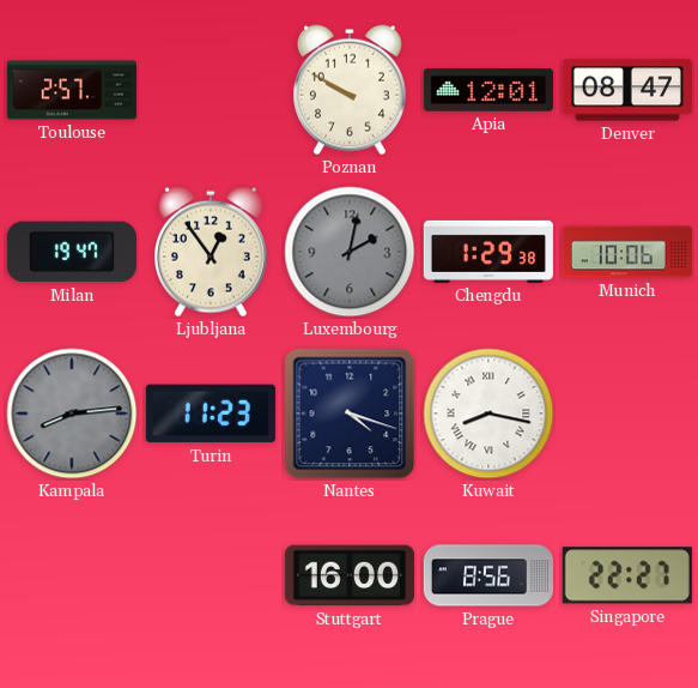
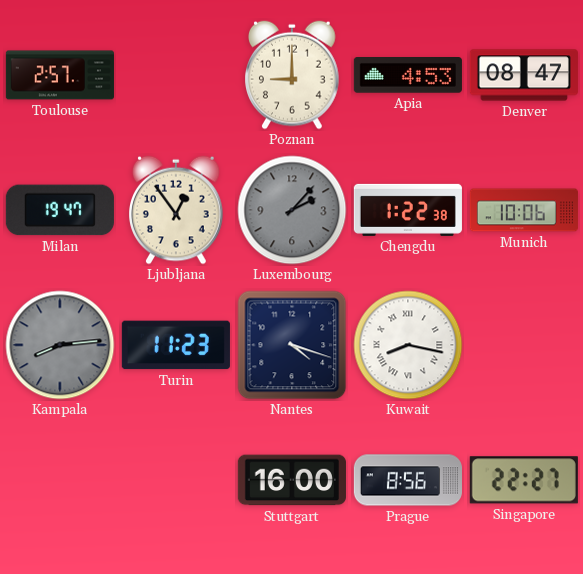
Poznan: 9:50 -> 9:00
Apia: 12:01 -> 4:53
Luxembourg: 2:02 -> 2:07
Chengdu: 1:29 -> 1:22
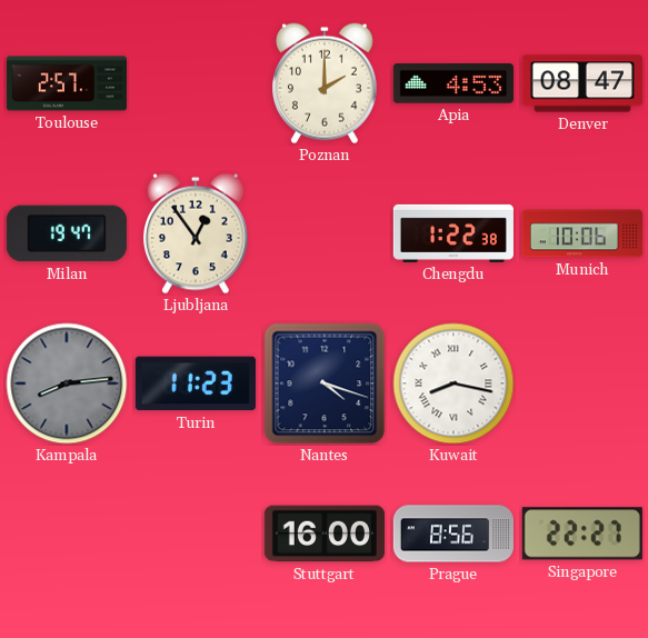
Poznan: 9:00 -> 2:00
Luxembourg: 2:07 -> none
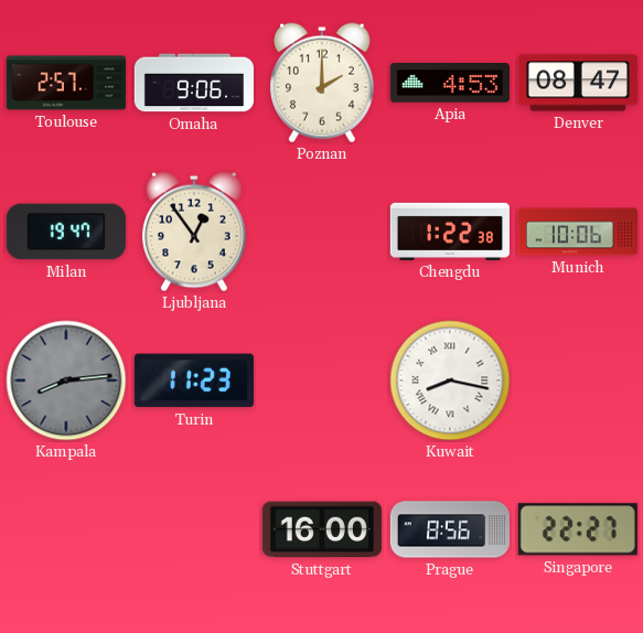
Omaha: none -> 9:06
Nantes: 4:18 -> none
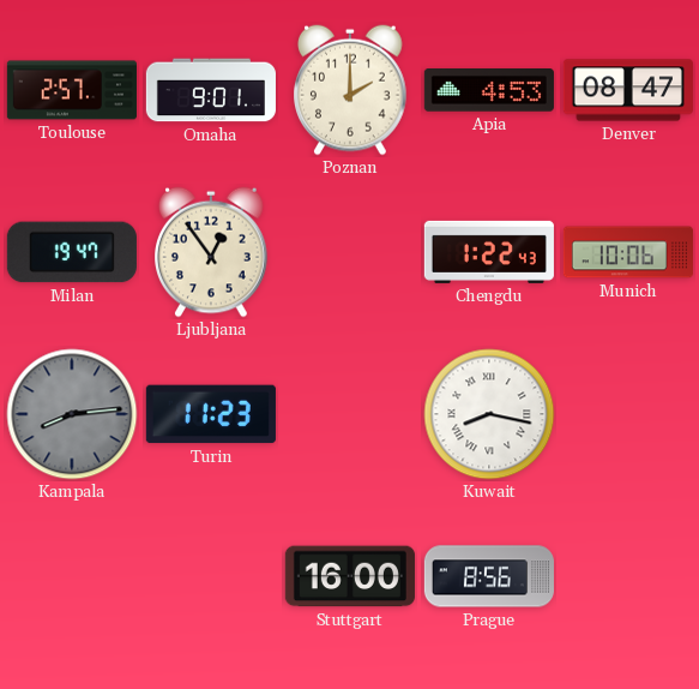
Omaha: 9:06 -> 9:01
Chengdu: 1:22:38 -> 1:22:43
Singapore: 22:27 -> none
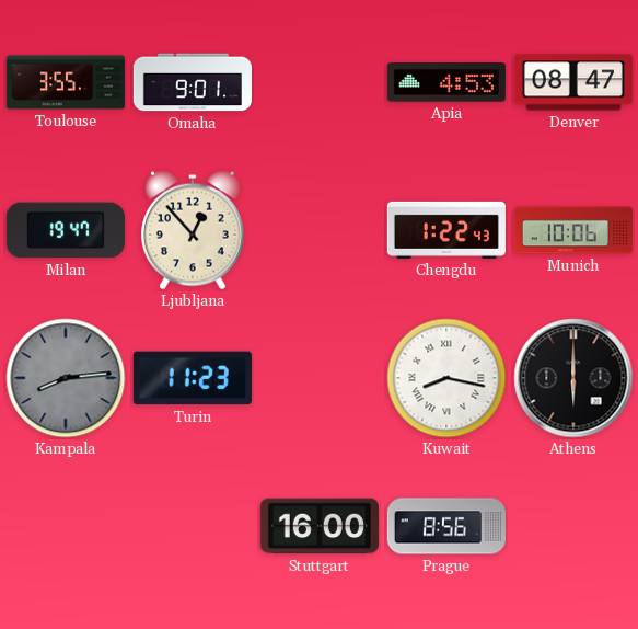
Toulouse: 2:57 -> 3:55
Poznan: 2:00 -> none
Ljubljana: 12:54 -> 12:53
Athens: none -> 6:00
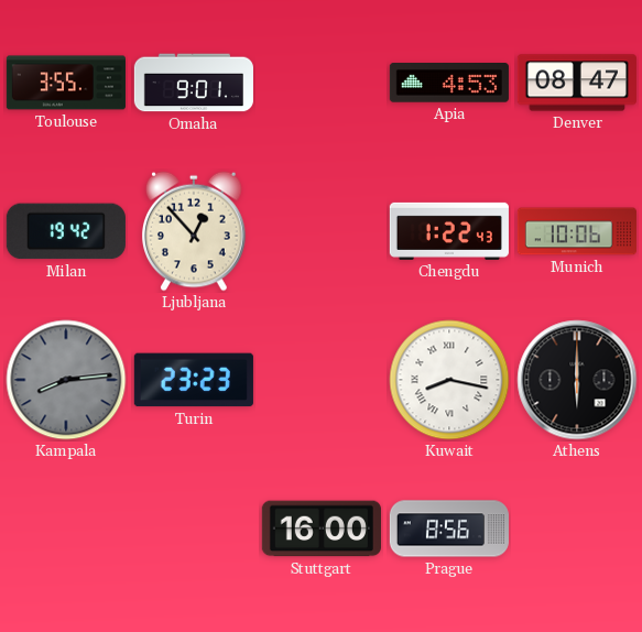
Milan: 19:47 -> 19:42
Turin: 11:23 -> 23:23
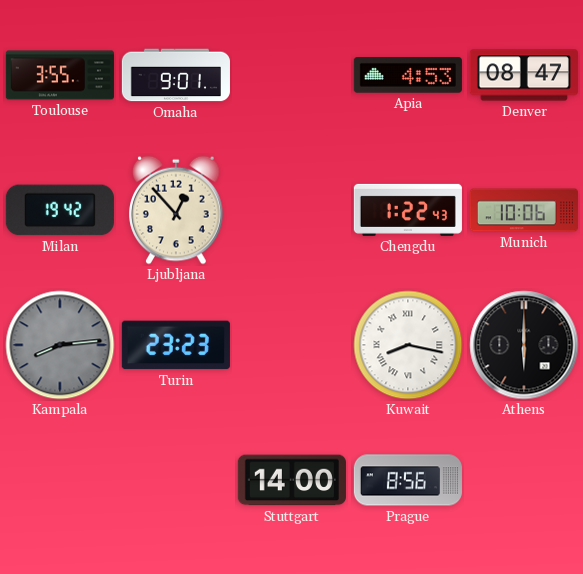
Stuttgart: 16:00 -> 14:00
